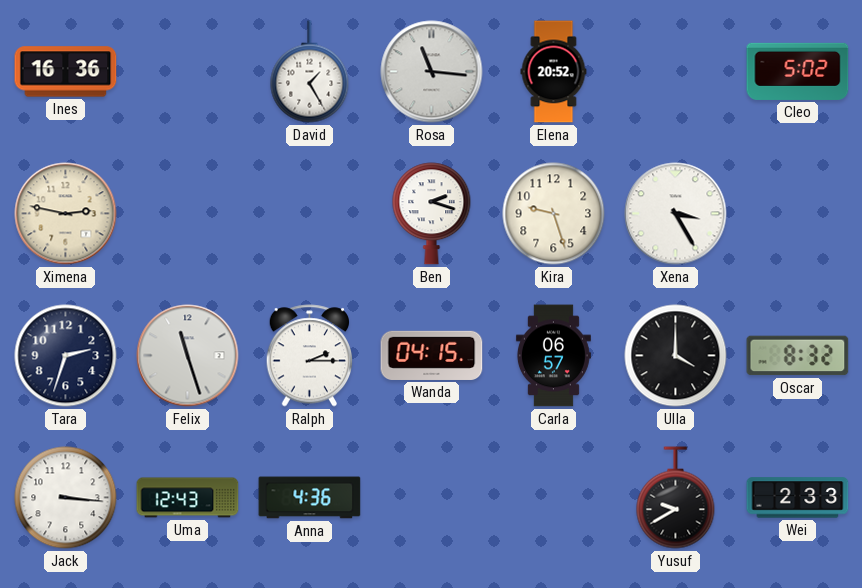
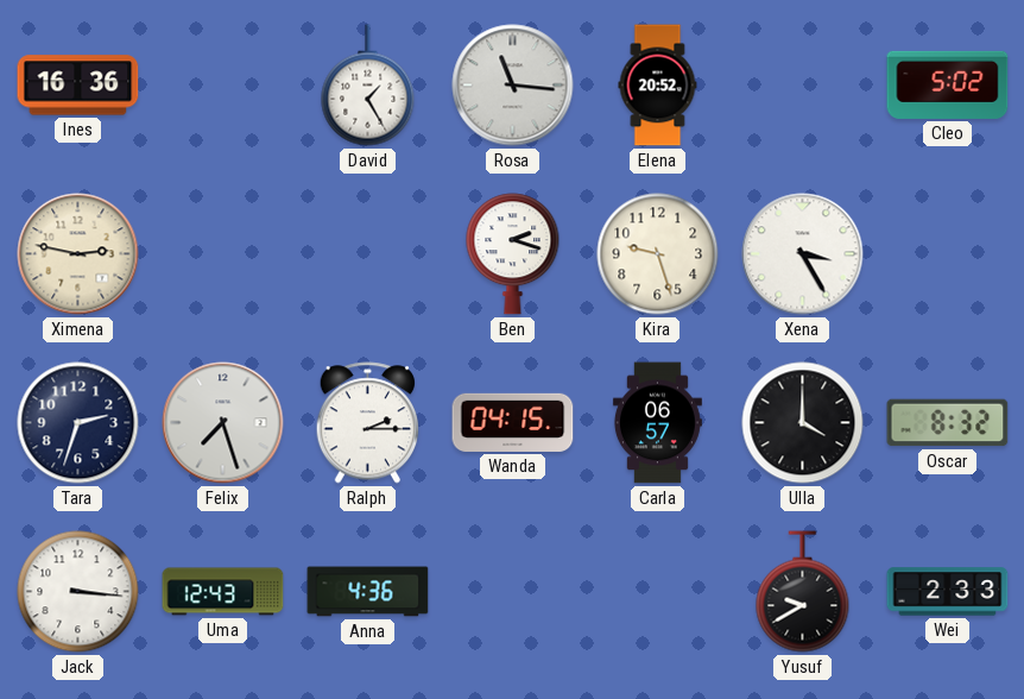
Felix: 11:27 -> 7:27
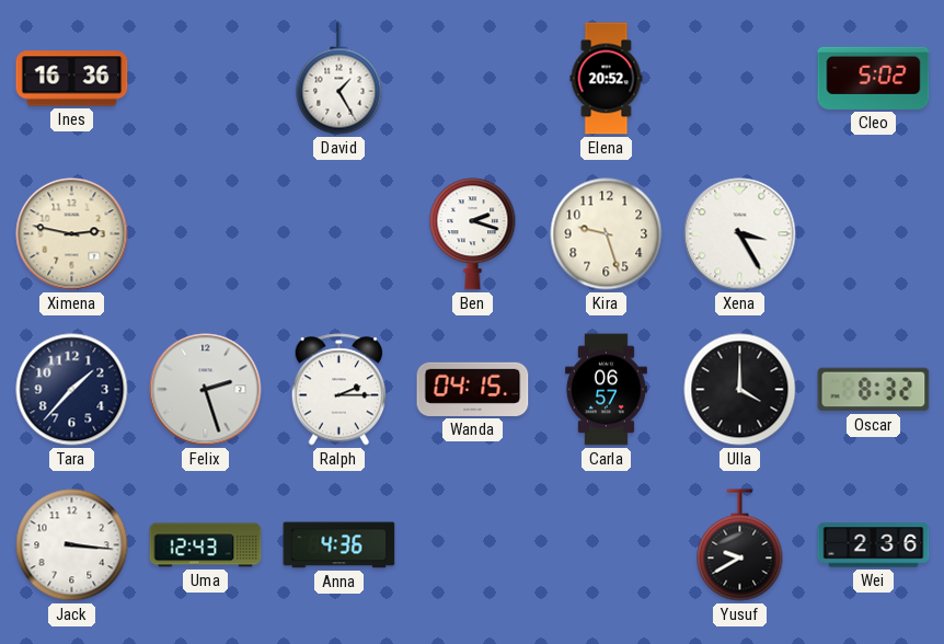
Rosa: 11:16 -> none
Tara: 2:33 -> 1:37
Felix: 7:27 -> 2:27
Wei: 2:33 -> 2:36
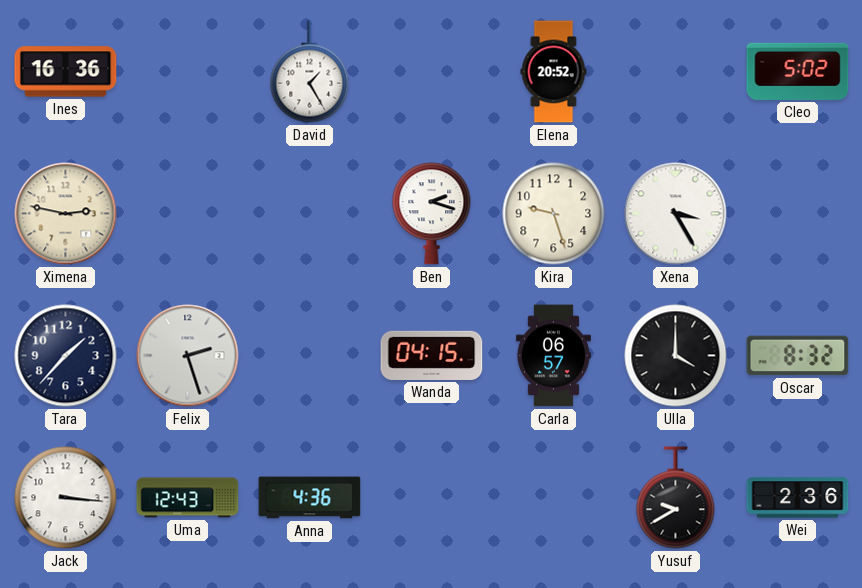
Ralph: 2:15 -> none
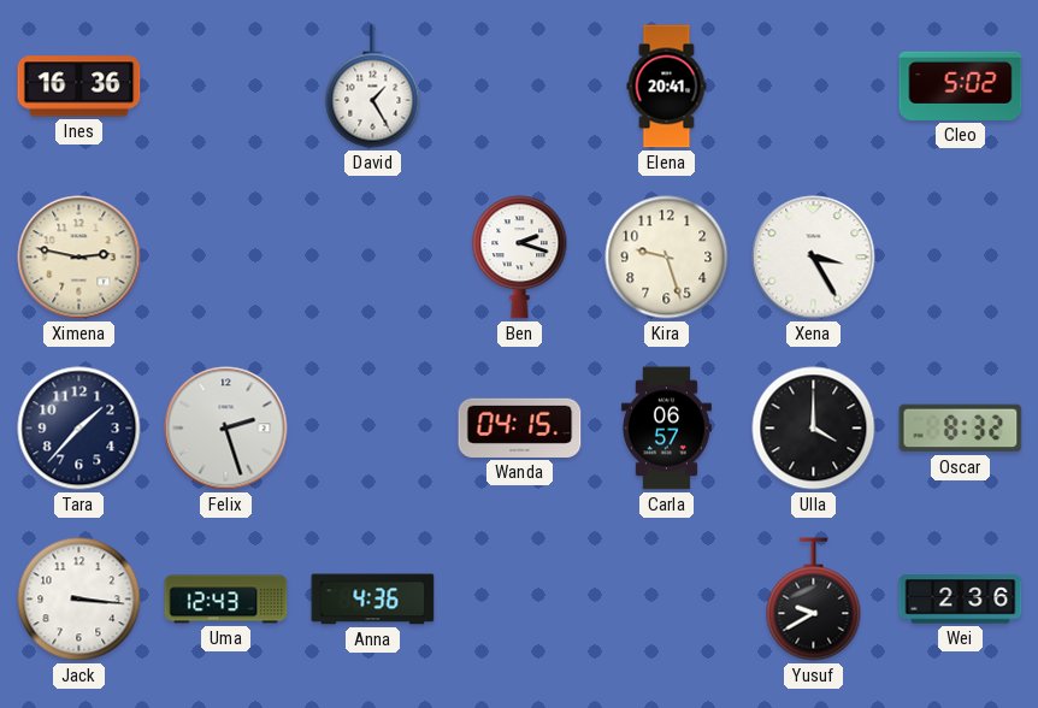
Elena: 20:52 -> 20:41
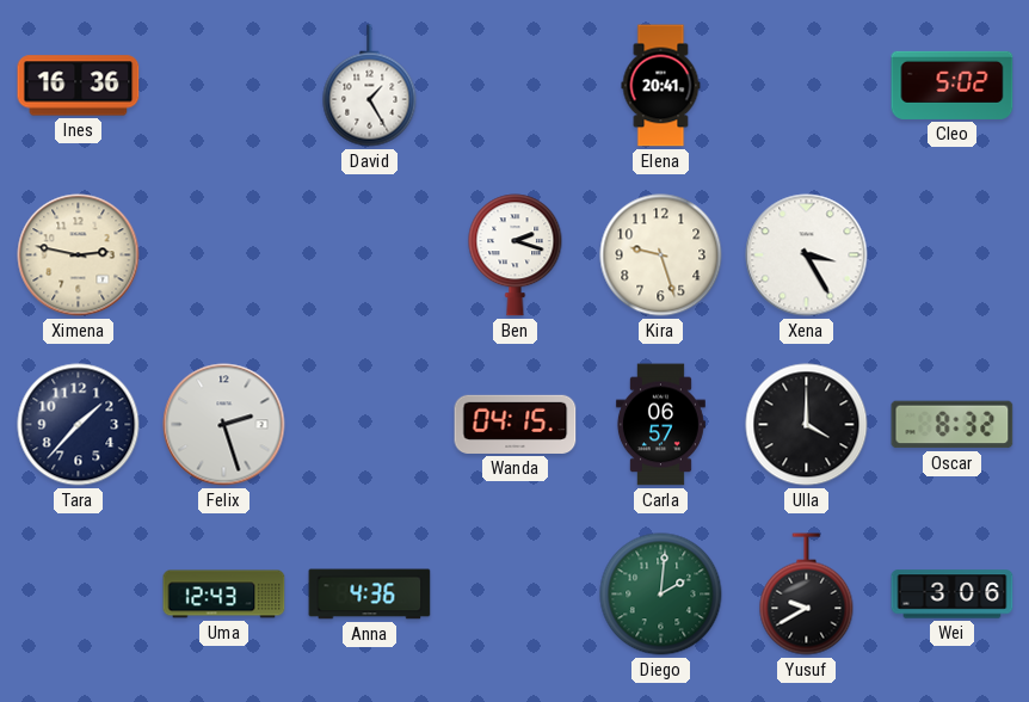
Jack: 3:16 -> none
Diego: none -> 2:01
Wei: 2:36 -> 3:06
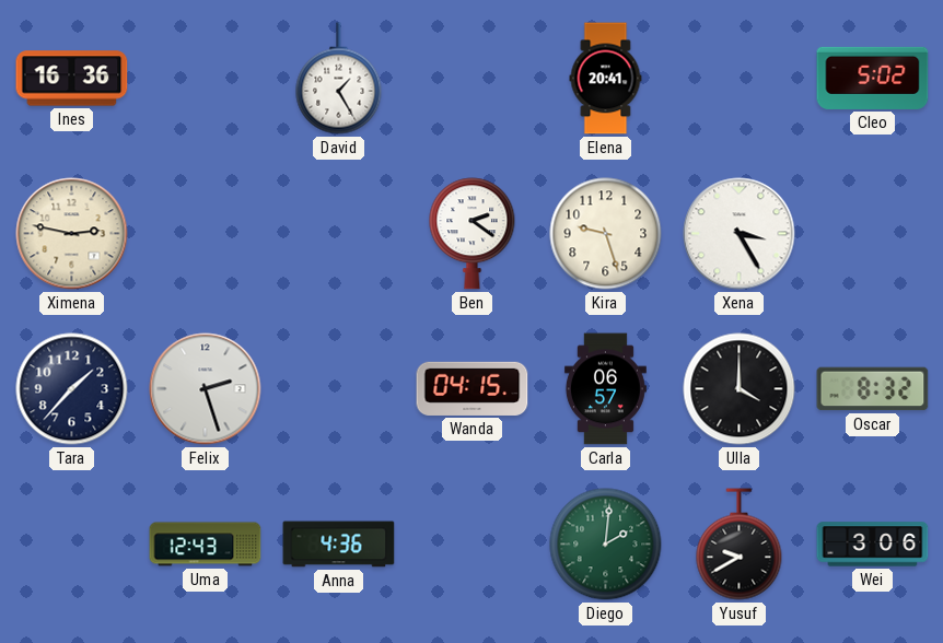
Ben: 2:18 -> 2:21
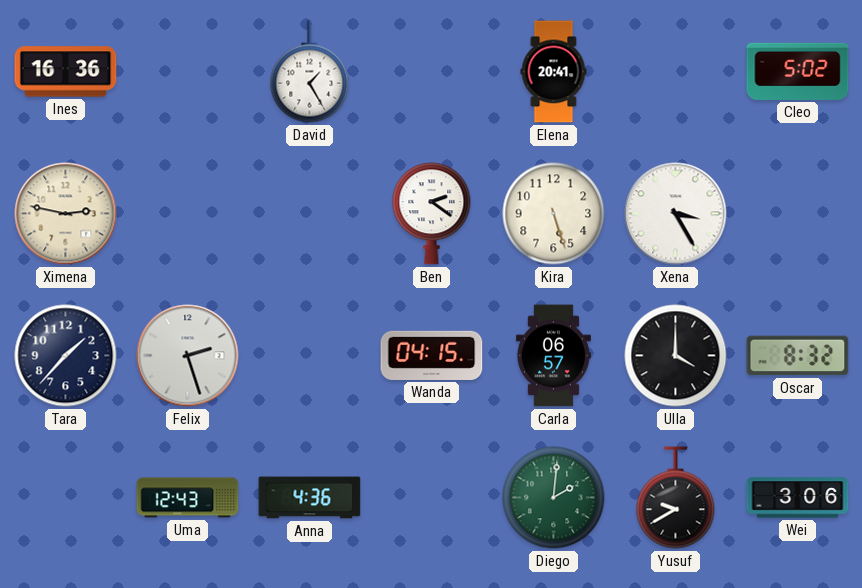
Kira: 9:27 -> 5:27
